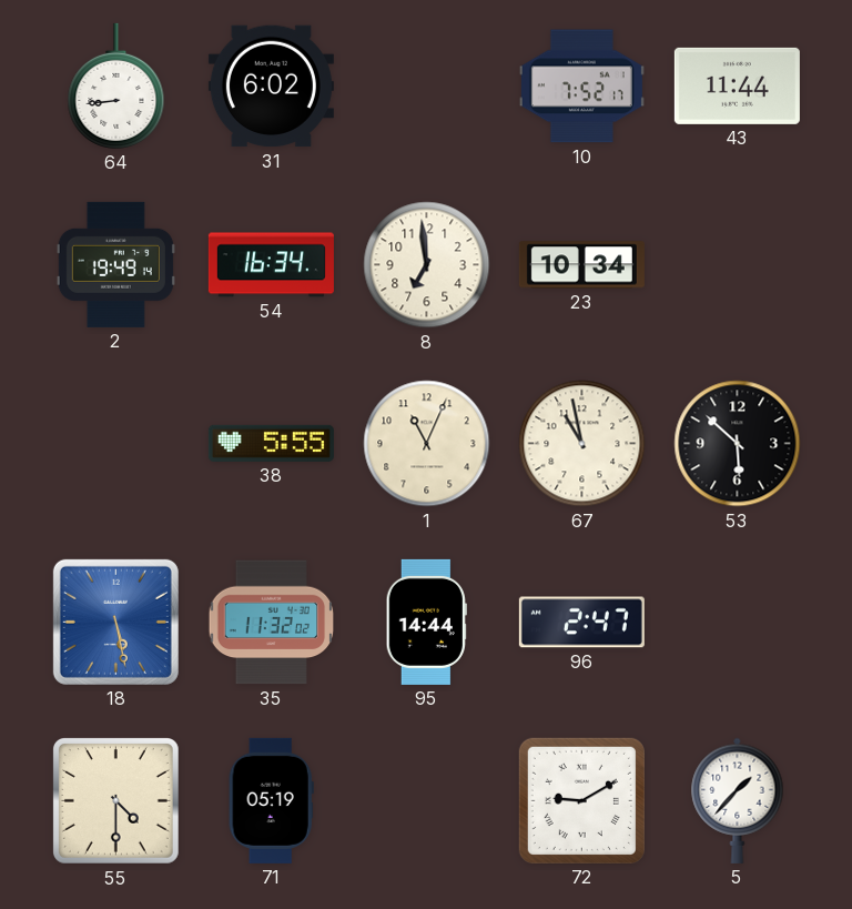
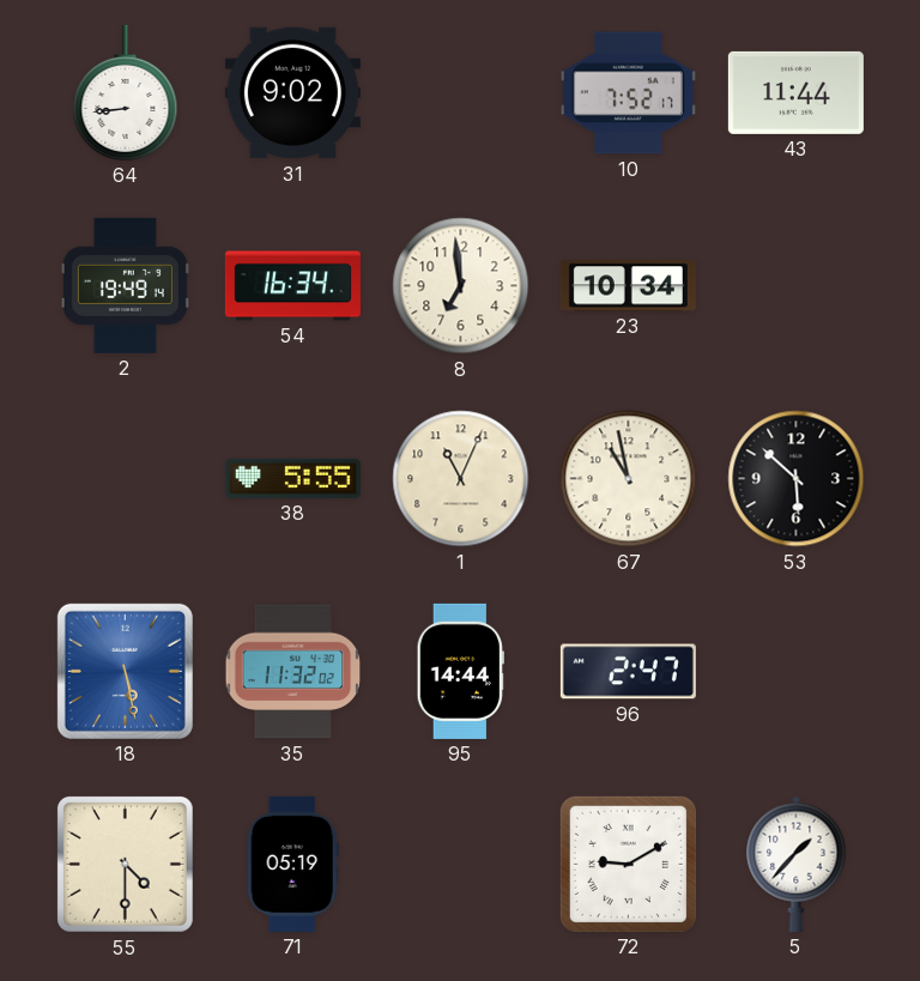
31: 6:02 -> 9:02
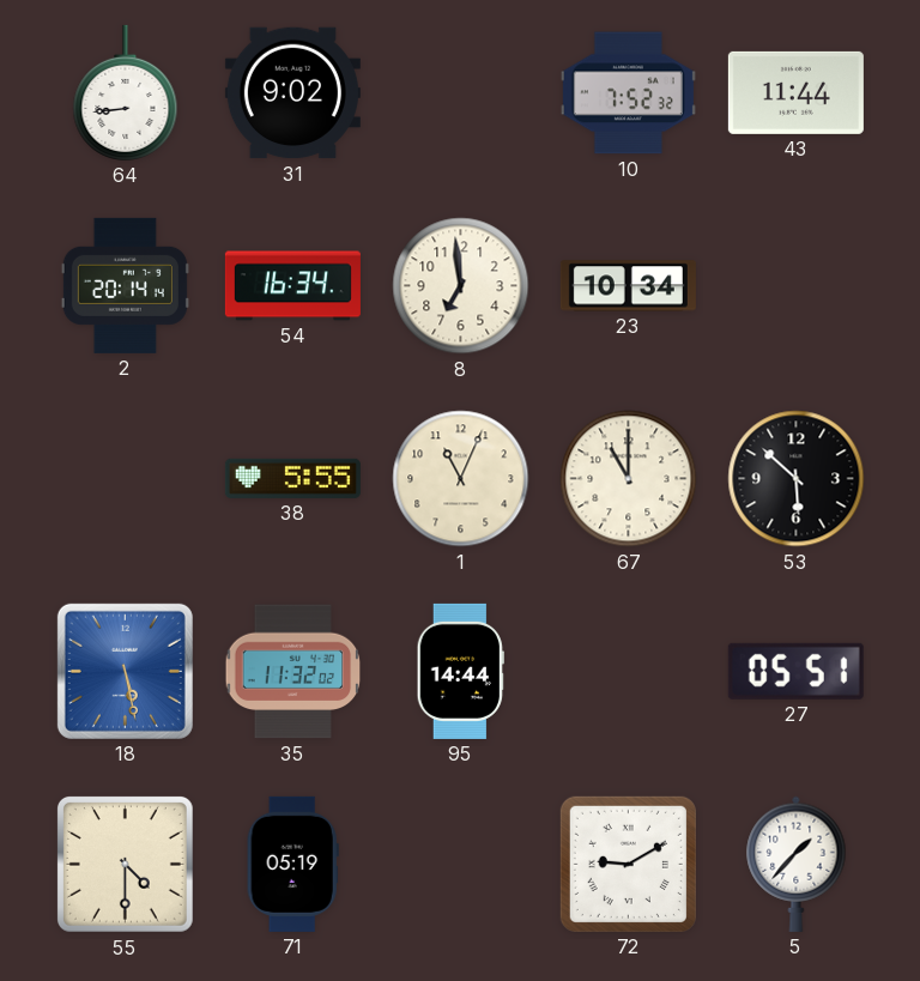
10: 7:52:17 -> 7:52:32
2: 19:49 -> 20:14
67: 10:58 -> 11:00
96: 2:47 -> none
27: none -> 05:51
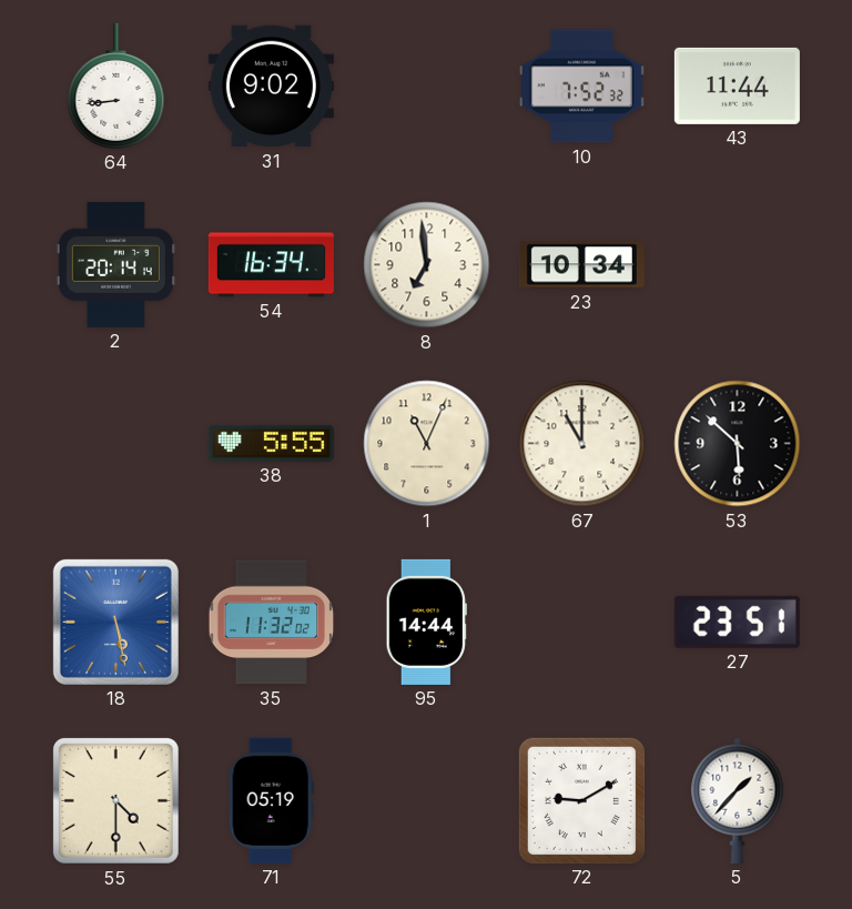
27: 05:51 -> 23:51
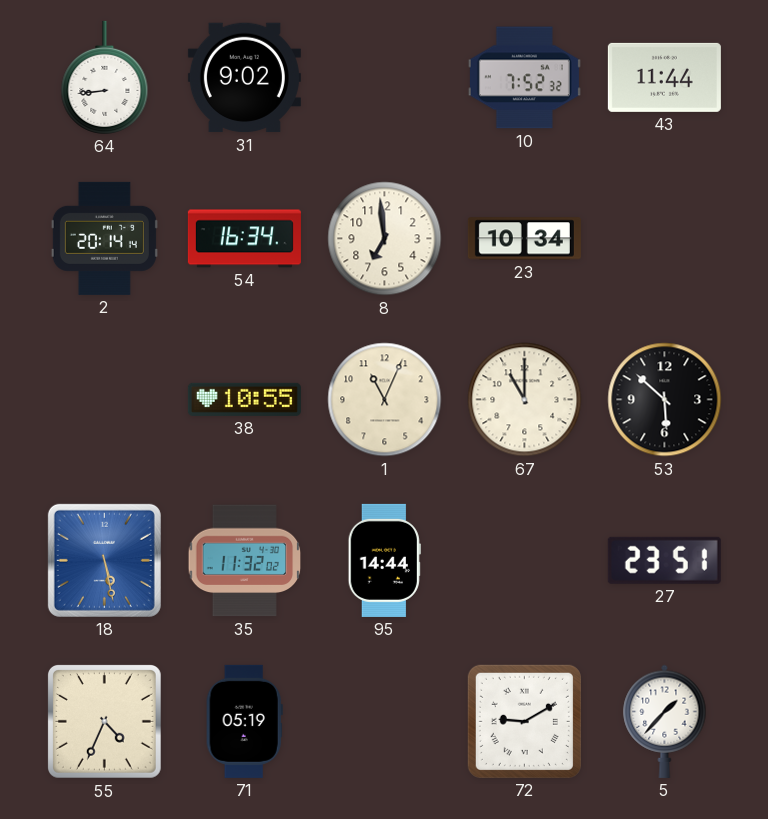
38: 5:55 -> 10:55
55: 4:30 -> 4:34
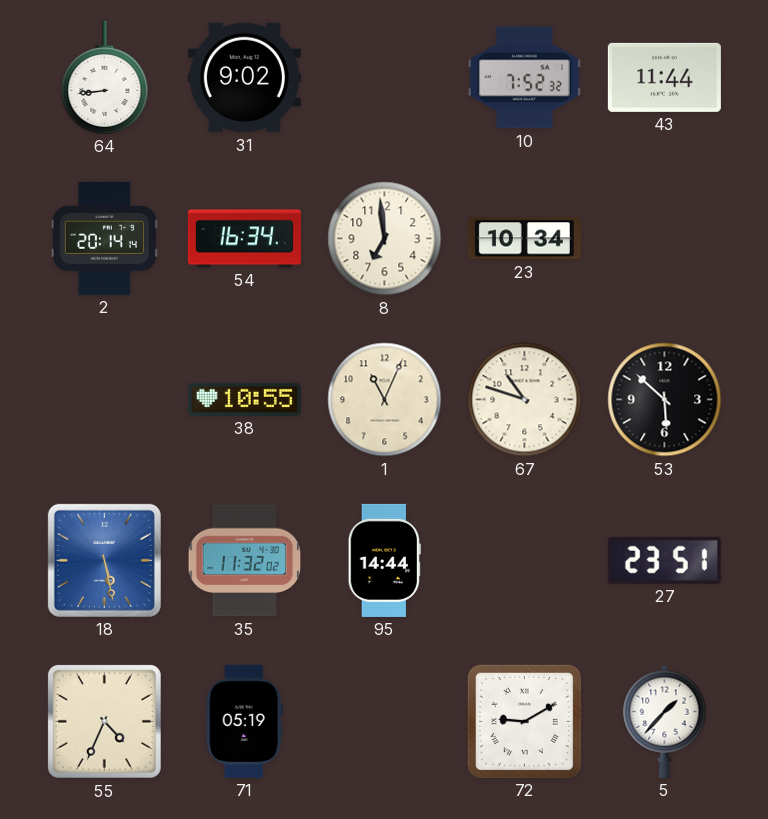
67: 11:00 -> 10:48
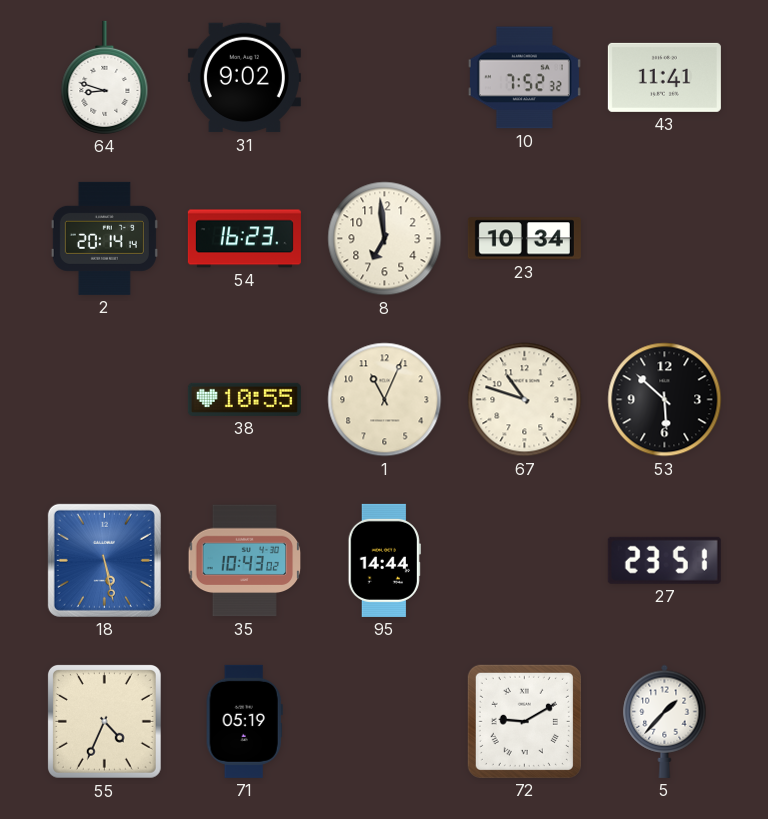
64: 8:44 -> 8:48
43: 11:44 -> 11:41
54: 16:34 -> 16:23
35: 11:32 -> 10:43
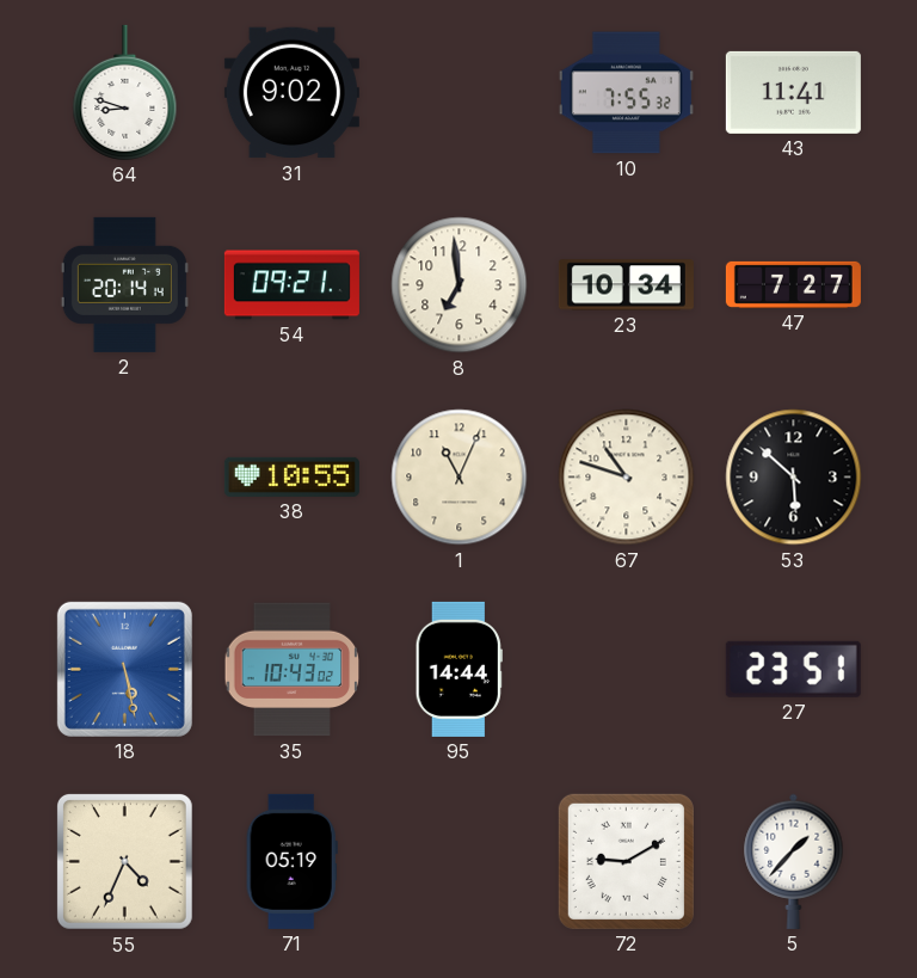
10: 7:52 -> 7:55
54: 16:23 -> 09:21
47: none -> 7:27
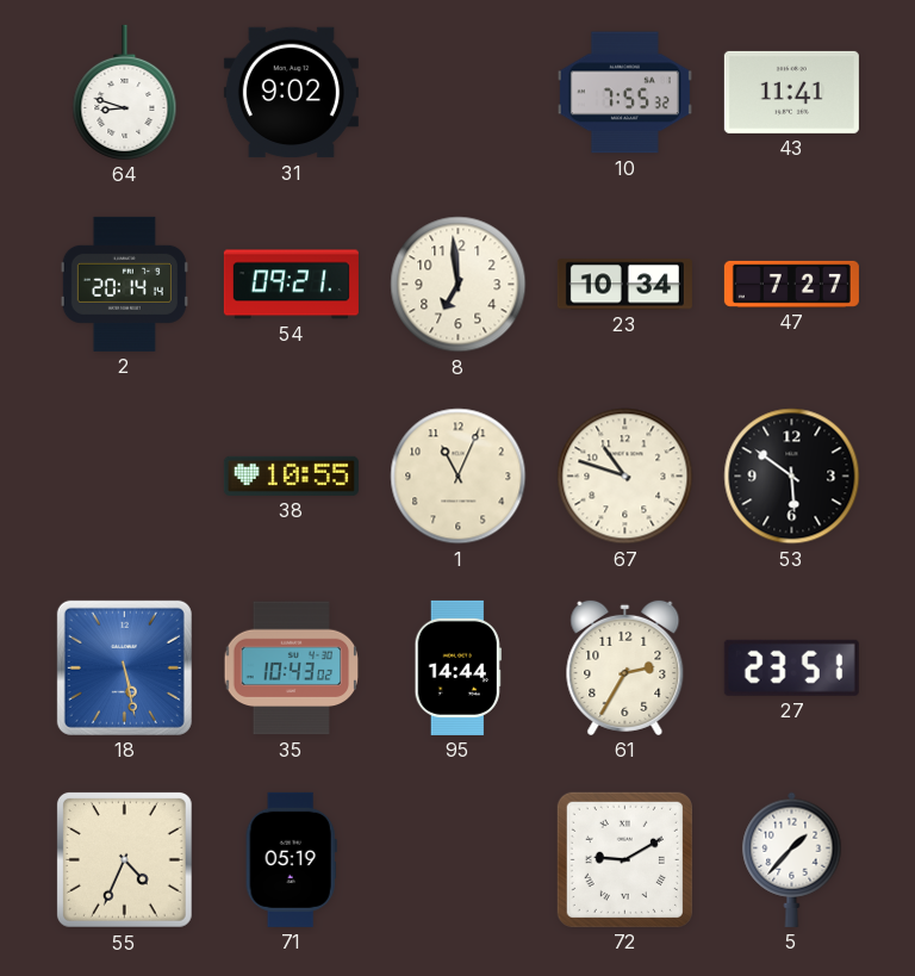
53: 5:52 -> 5:51
61: none -> 2:35
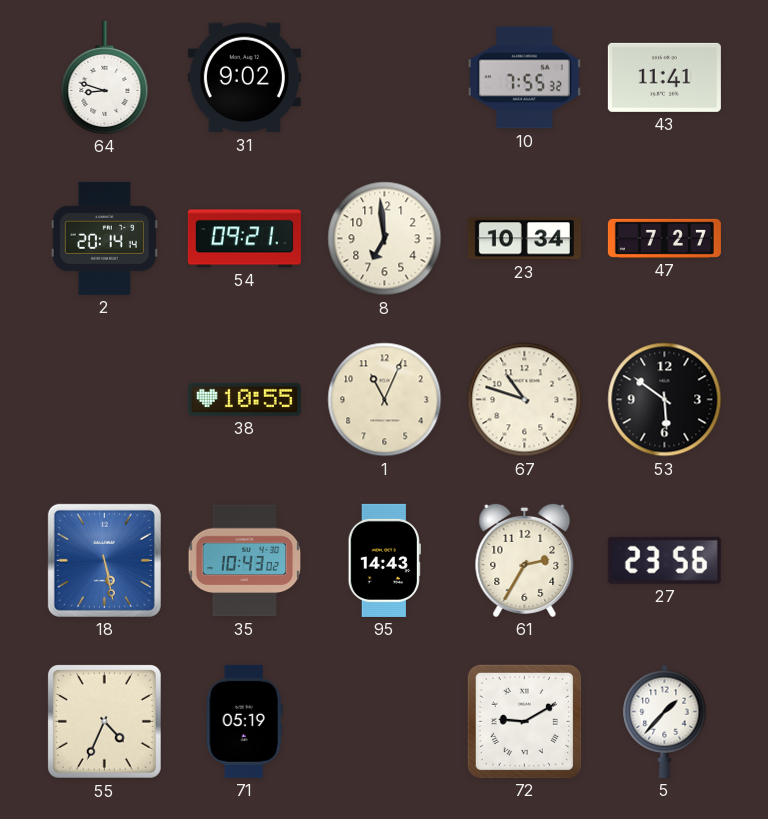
95: 14:44 -> 14:43
27: 23:51 -> 23:56
